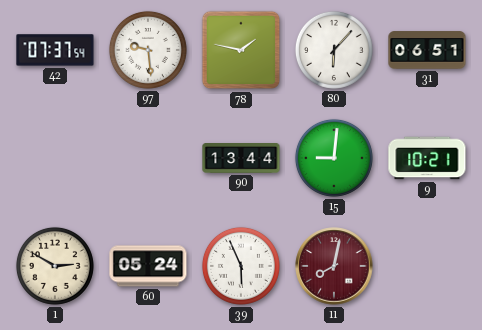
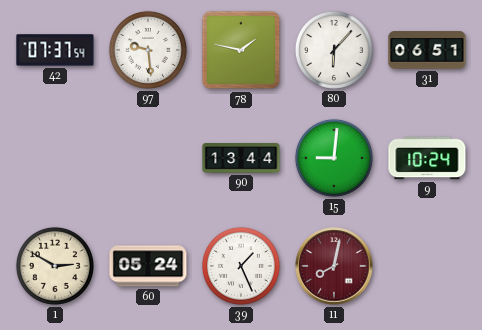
9: 10:21 -> 10:24
39: 5:56 -> 1:26
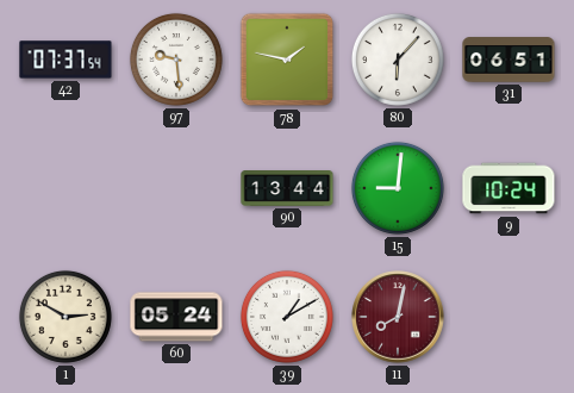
39: 1:26 -> 1:10
